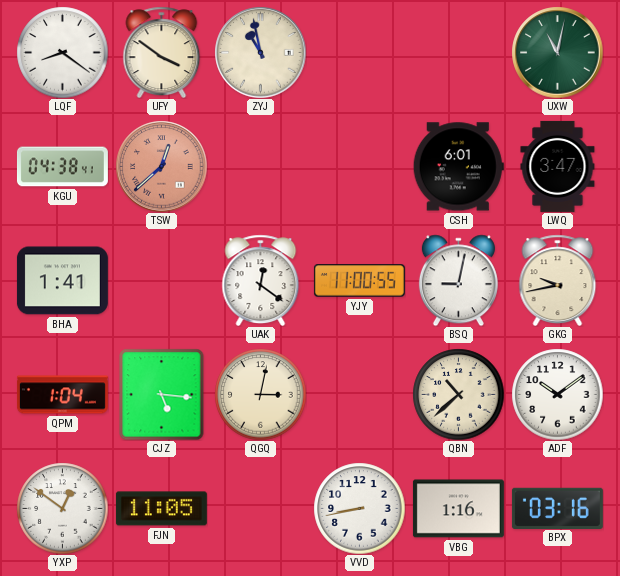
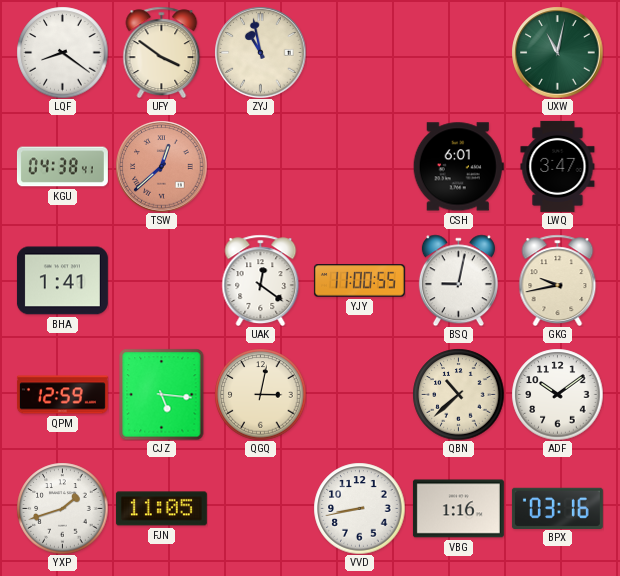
QPM: 1:04 -> 12:59
YXP: 12:51 -> 1:42
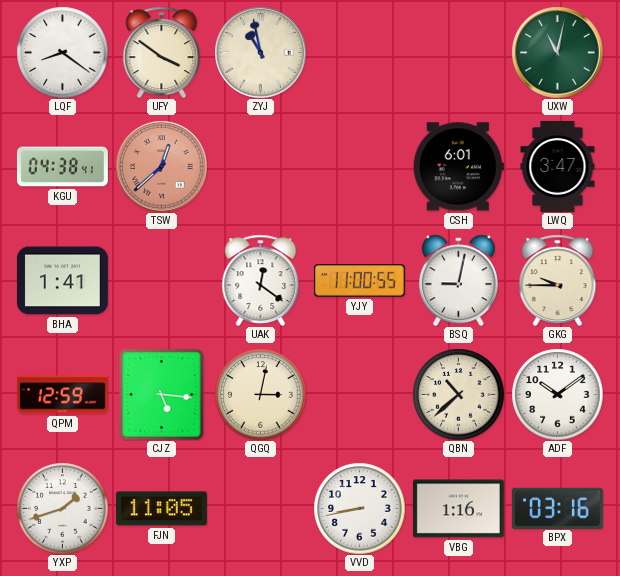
GKG: 9:43 -> 9:45
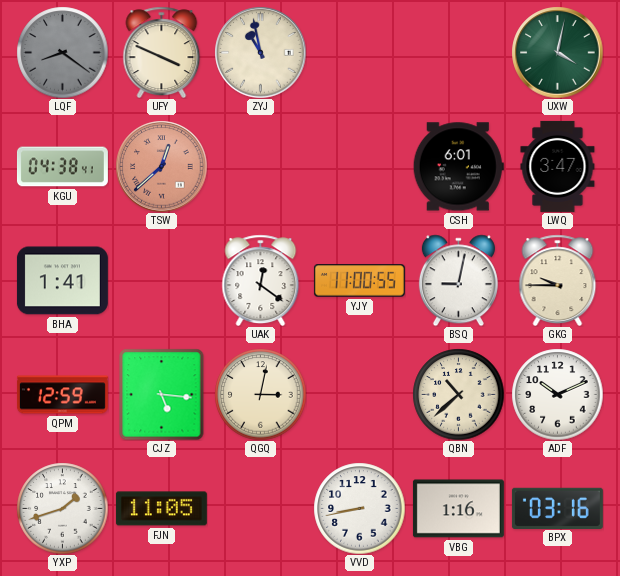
LQF dial: white -> grey
UFY: 3:51 -> 3:49
UXW: 11:02 -> 4:02
ADF: 10:09 -> 10:11
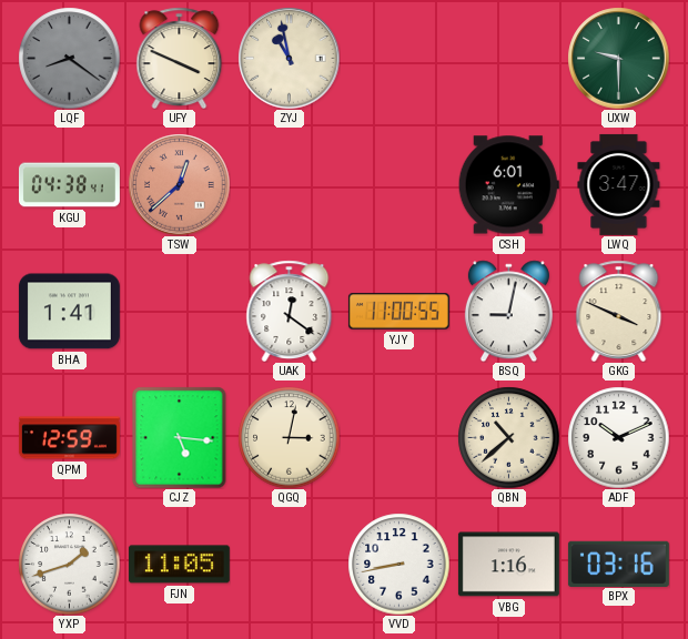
UXW: 4:02 -> 9:30
GKG: 9:45 -> 3:49
